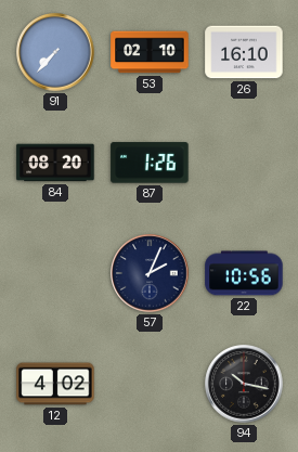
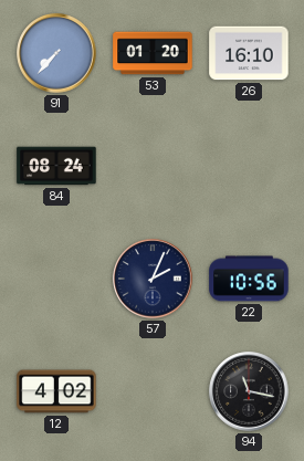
53: 02:10 -> 01:20
84: 08:20 -> 08:24
87: 1:26 -> none
94: 10:17 -> 11:17
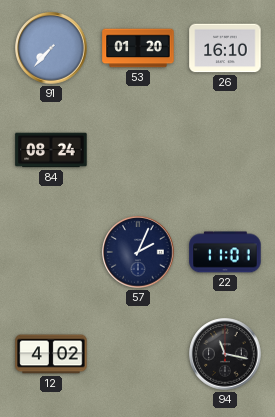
22: 10:56 -> 11:01
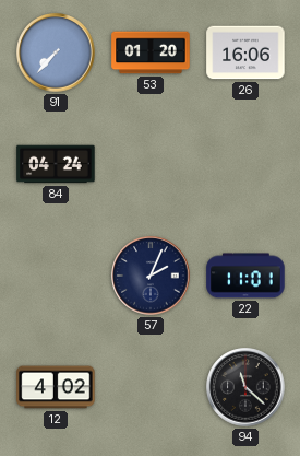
26: 16:10 -> 16:06
84: 08:24 -> 04:24
94: 11:17 -> 11:22
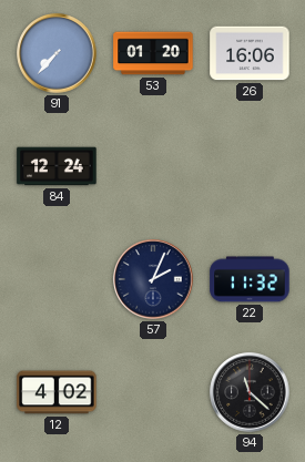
84: 04:24 -> 12:24
22: 11:01 -> 11:32
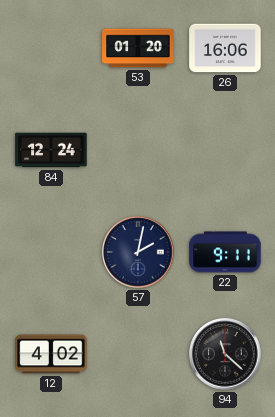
91: 7:37 -> none
57: 2:04 -> 2:02
22: 11:32 -> 9:11
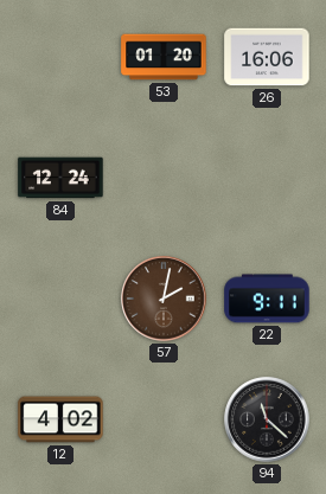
57 dial: navy -> brown
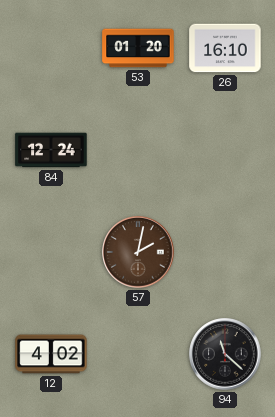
26: 16:06 -> 16:10
22: 9:11 -> none
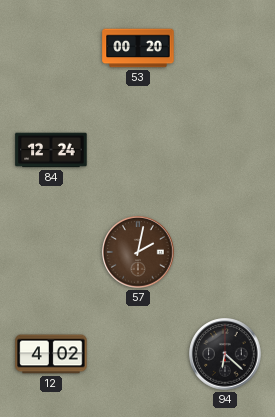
53: 01:20 -> 00:20
26: 16:10 -> none
94: 11:22 -> 6:22
